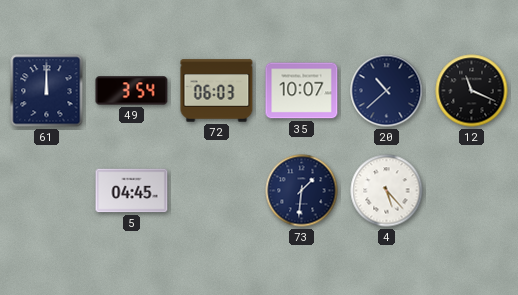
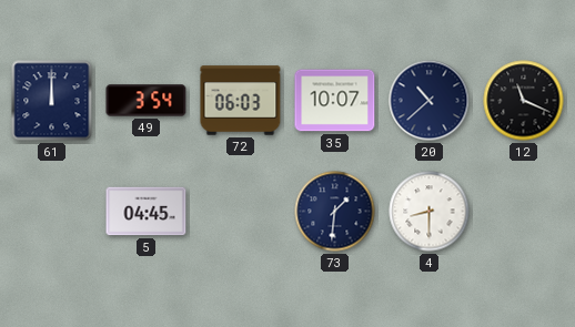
4: 5:23 -> 8:30
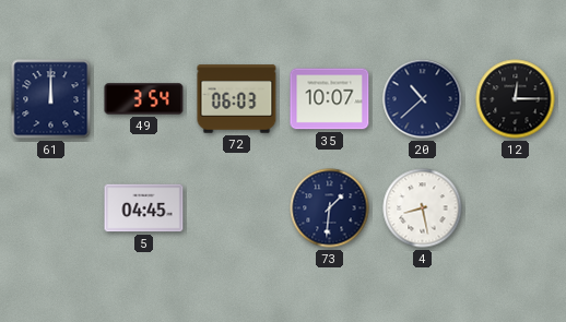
12: 11:19 -> 12:15
4: 8:30 -> 8:28
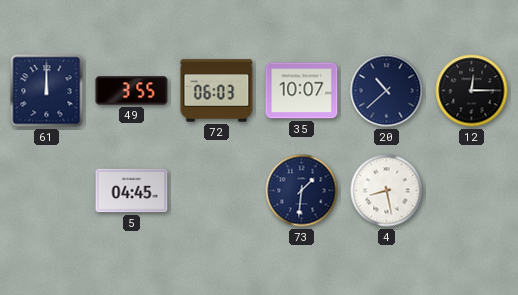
49: 3:54 -> 3:55
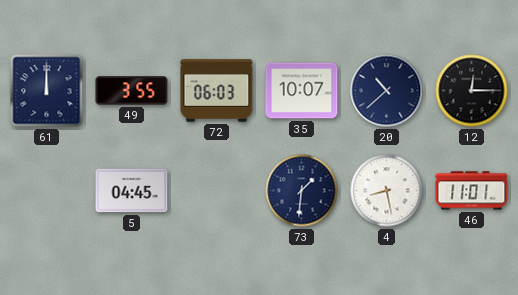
46: none -> 11:01
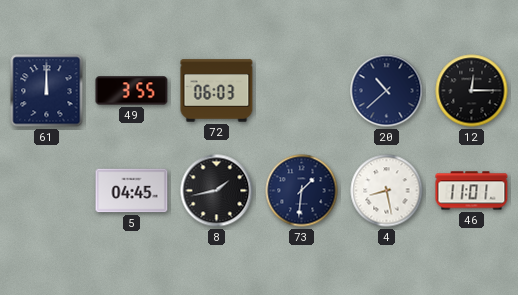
35: 10:07 -> none
8: none -> 1:43
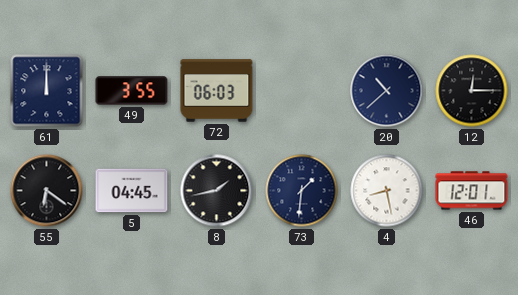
55: none -> 6:21
46: 11:01 -> 12:01
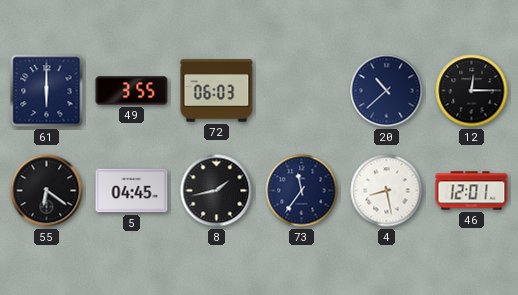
61: 12:00 -> 6:00
73: 1:31 -> 11:36
